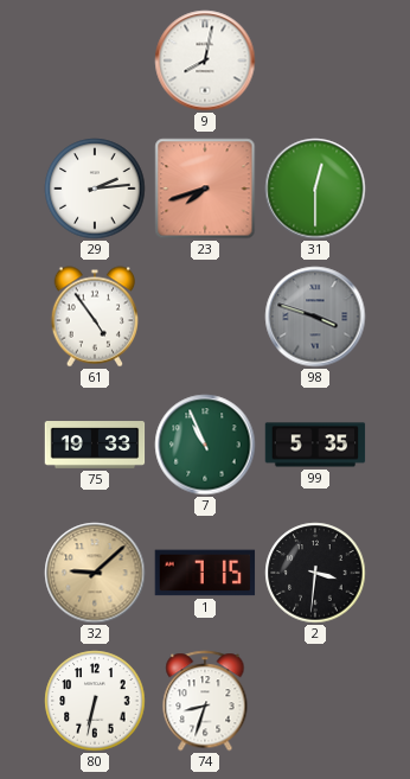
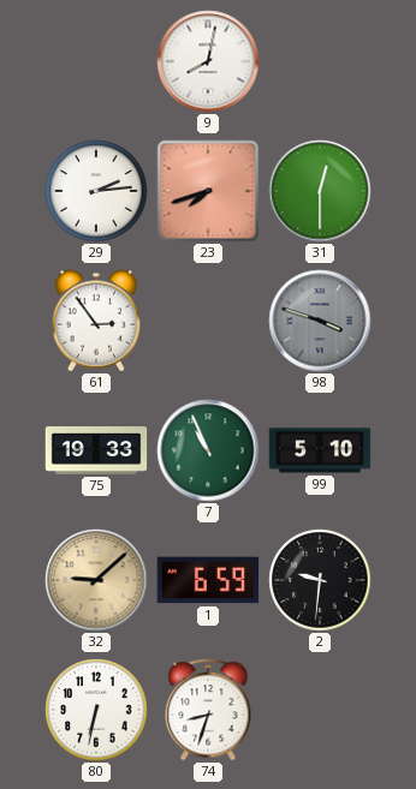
61: 4:54 -> 2:54
99: 5:35 -> 5:10
1: 7:15 -> 6:59
2: 3:31 -> 9:31
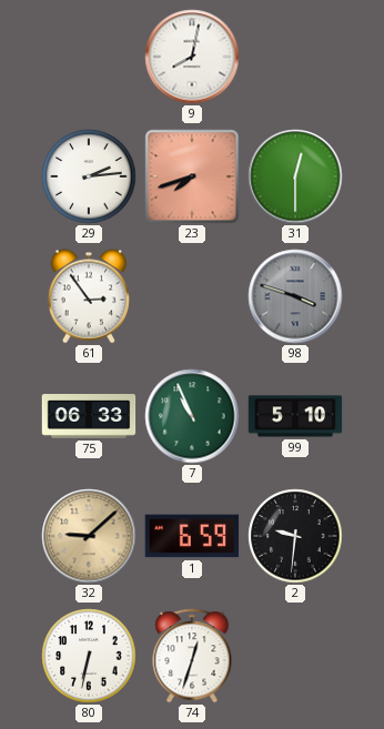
75: 19:33 -> 06:33
74: 8:33 -> 12:33
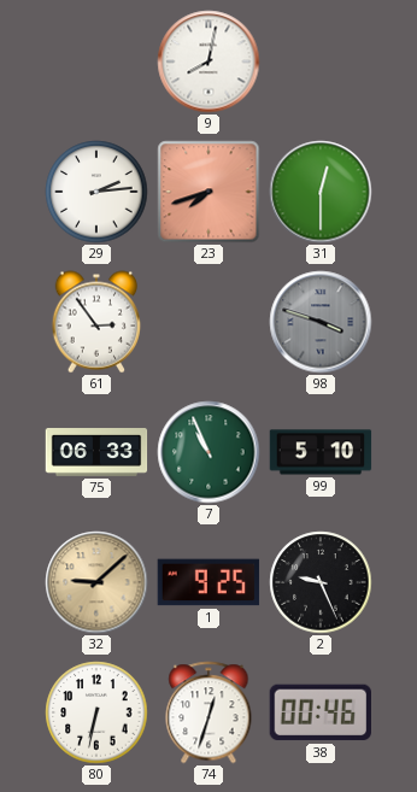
1: 6:59 -> 9:25
2: 9:31 -> 9:26
38: none -> 00:46
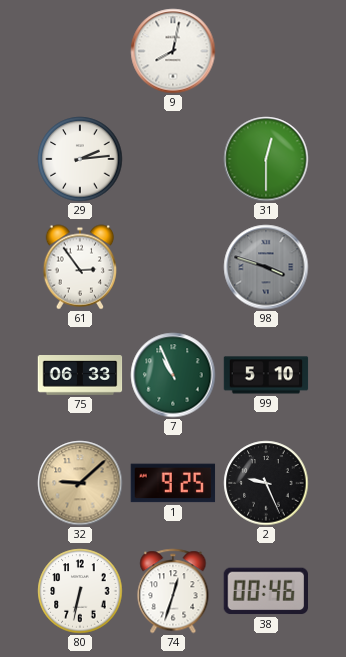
23: 7:42 -> none
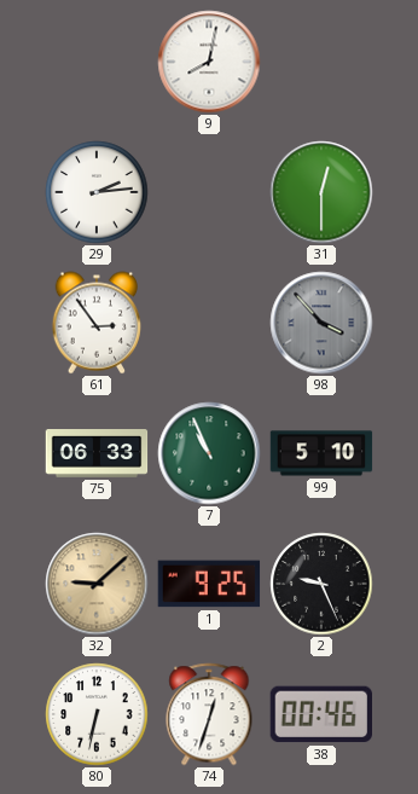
98: 3:48 -> 3:53
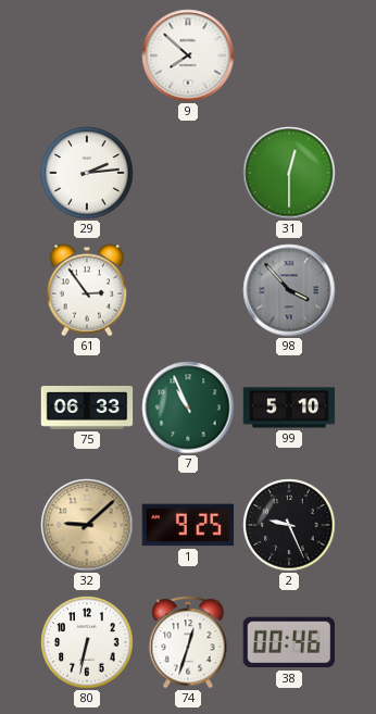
9: 8:02 -> 7:52
